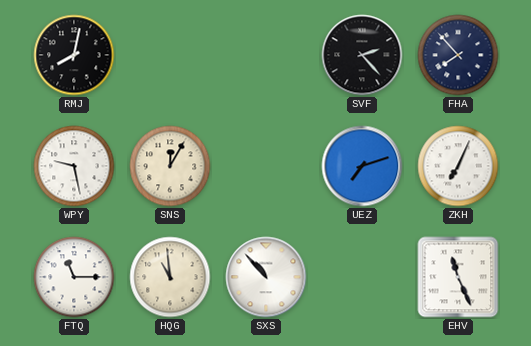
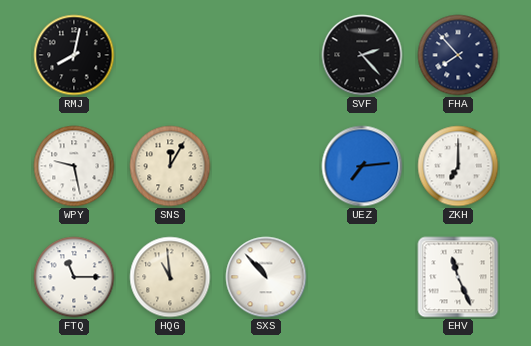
UEZ: 7:12 -> 7:14
ZKH: 7:04 -> 7:00
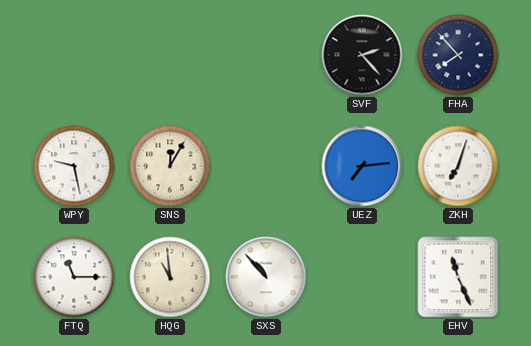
RMJ: 8:02 -> none
ZKH: 7:00 -> 7:03
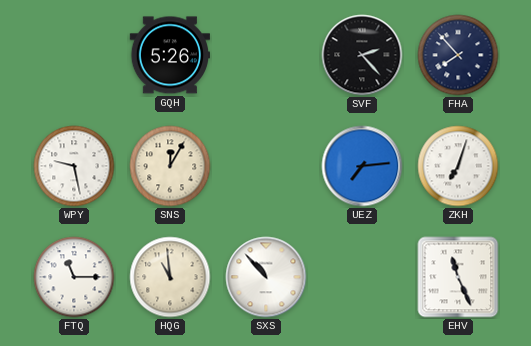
GQH: none -> 5:26
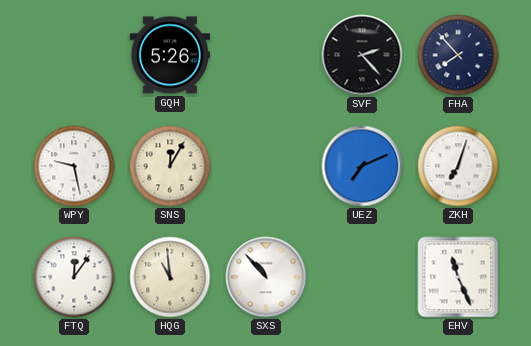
UEZ: 7:14 -> 7:11
FTQ: 11:15 -> 12:06
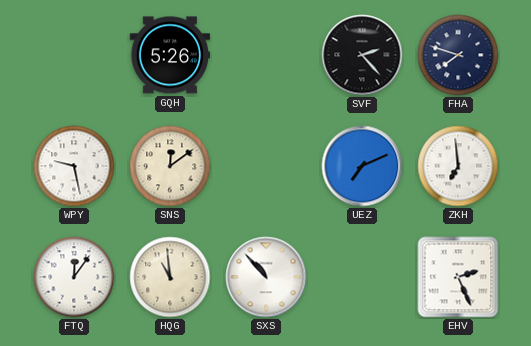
FHA: 7:53 -> 7:48
SNS: 12:05 -> 12:09
ZKH: 7:03 -> 6:59
EHV: 11:26 -> 2:26
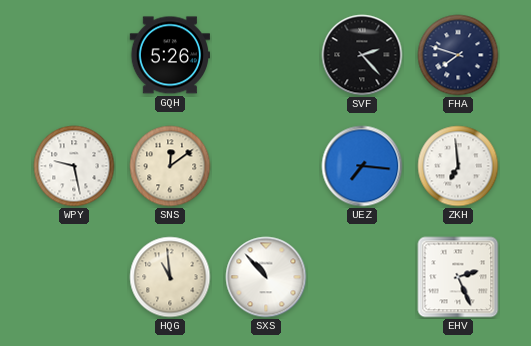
UEZ: 7:11 -> 7:16
FTQ: 12:06 -> none
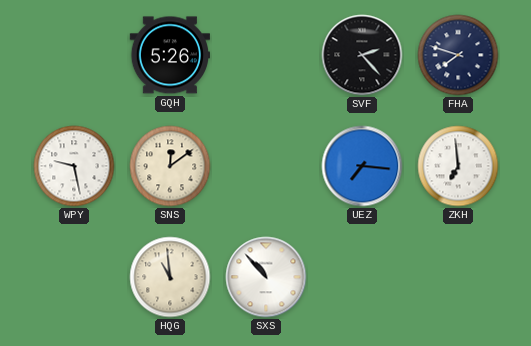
EHV: 2:26 -> none
